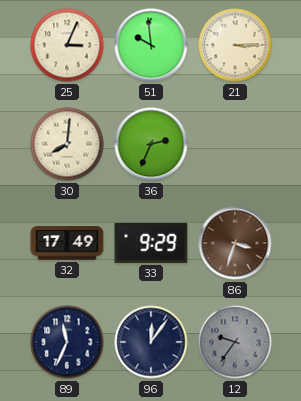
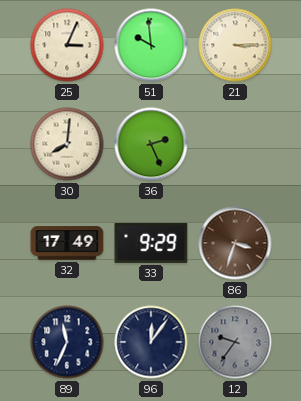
36: 2:34 -> 2:26
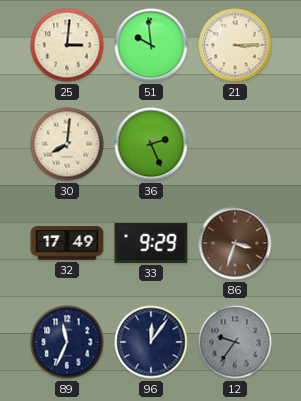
25: 3:04 -> 3:01
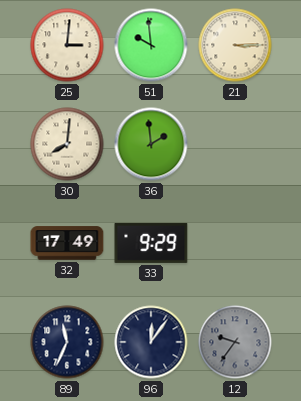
36: 2:26 -> 1:59
86: 3:33 -> none
